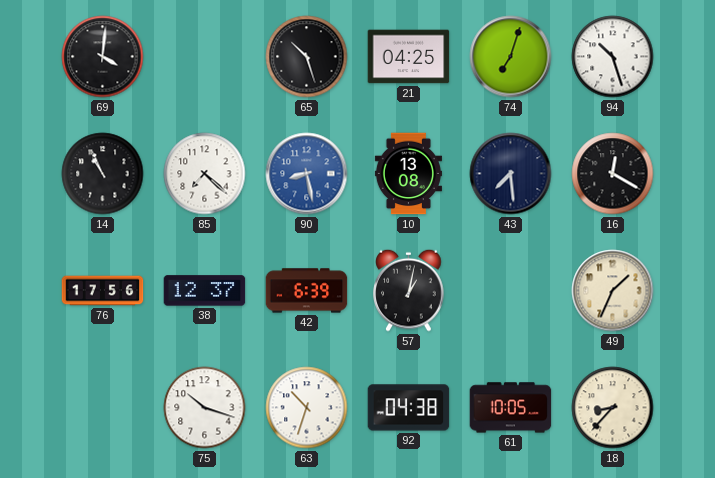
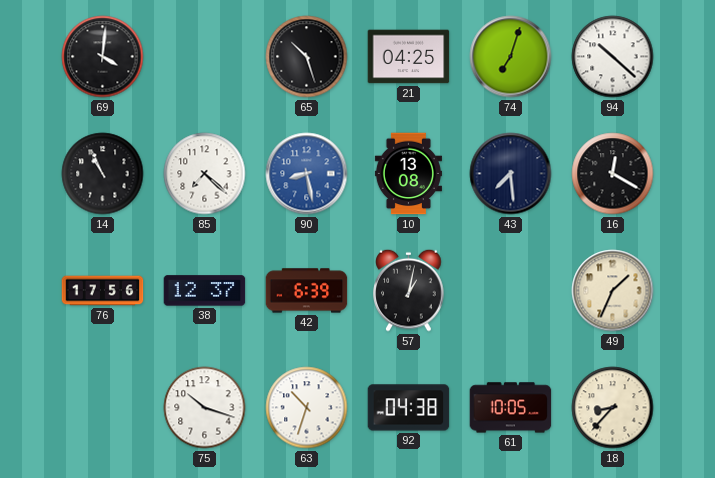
94: 10:27 -> 10:22
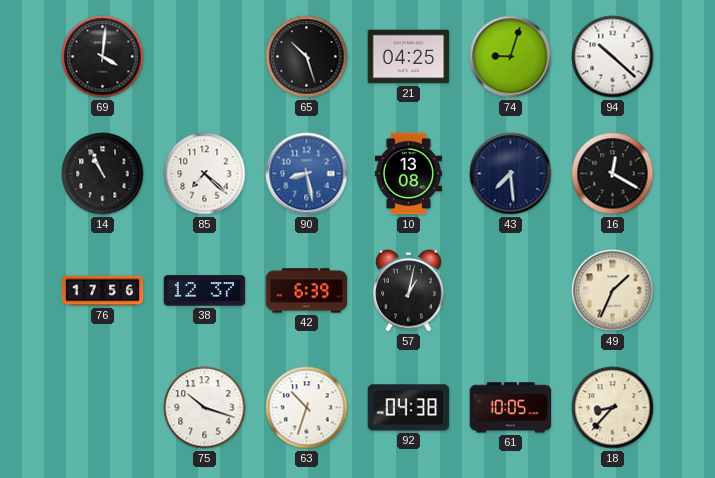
74: 7:03 -> 9:03
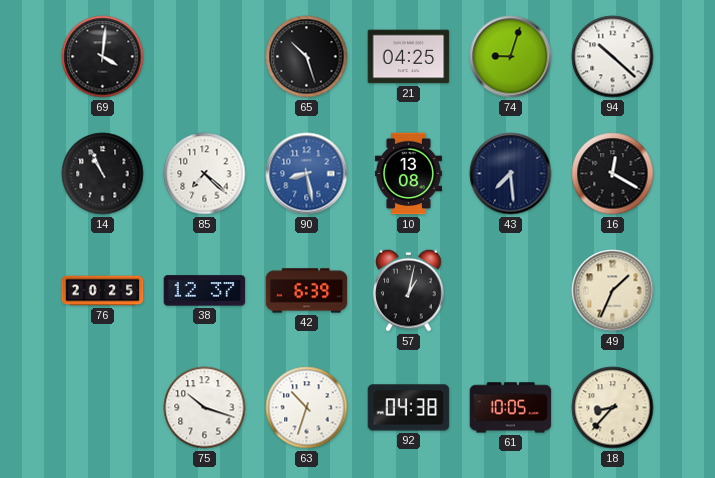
76: 17:56 -> 20:25
